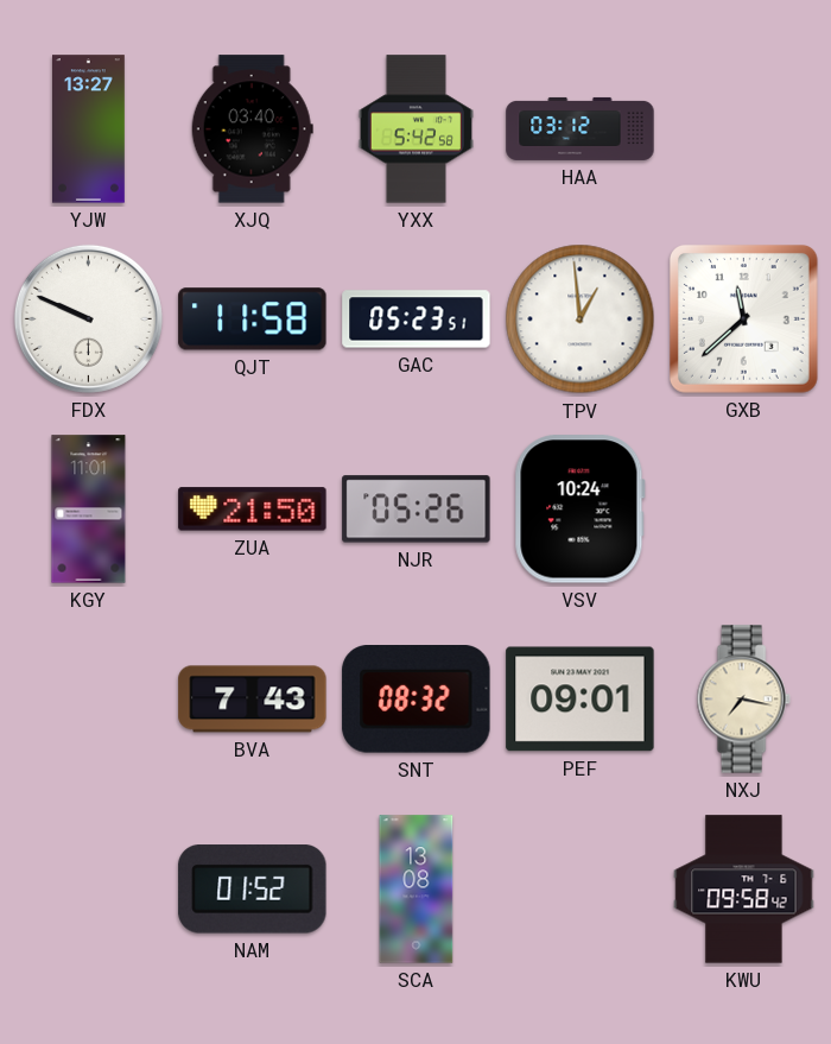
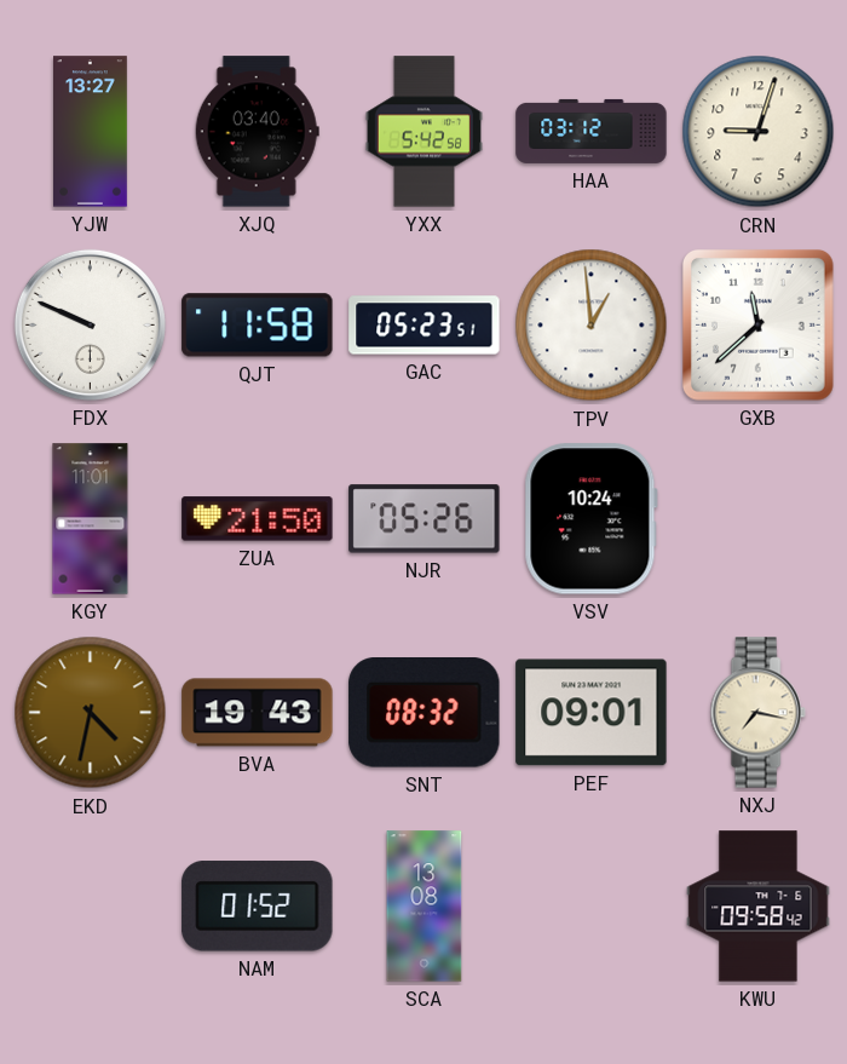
CRN: none -> 9:03
EKD: none -> 4:32
BVA: 7:43 -> 19:43
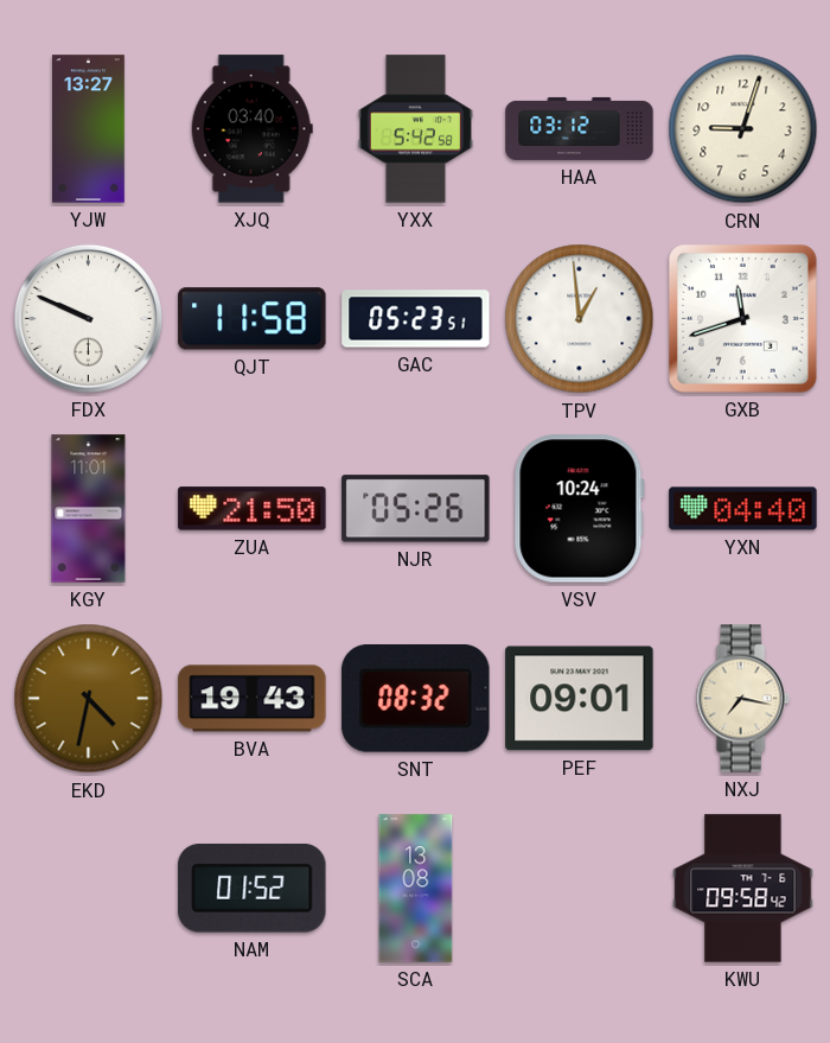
GXB: 11:38 -> 11:42
YXN: none -> 04:40
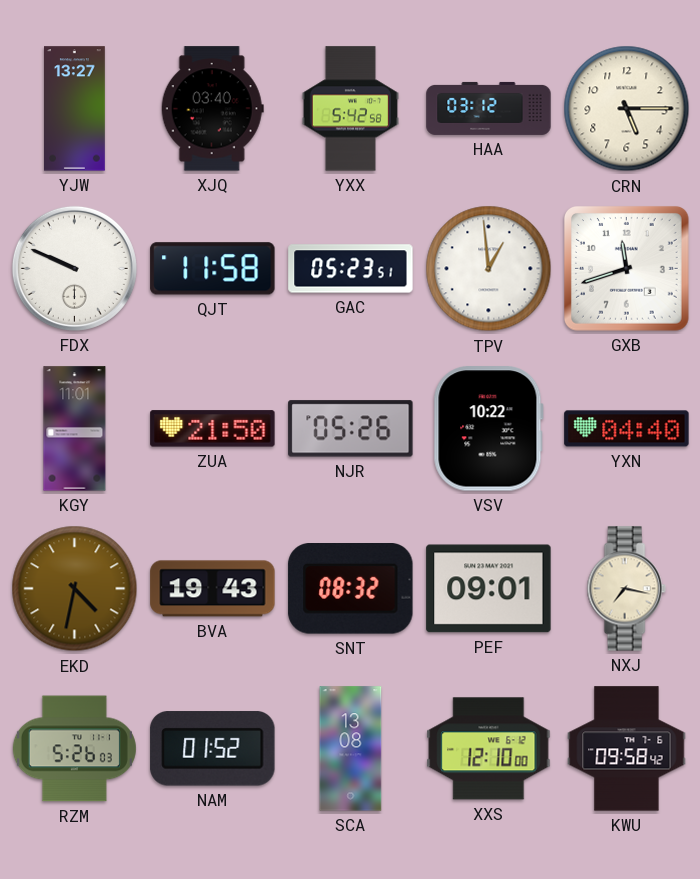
CRN: 9:03 -> 5:15
VSV: 10:24 -> 10:22
RZM: none -> 5:26
XXS: none -> 12:10
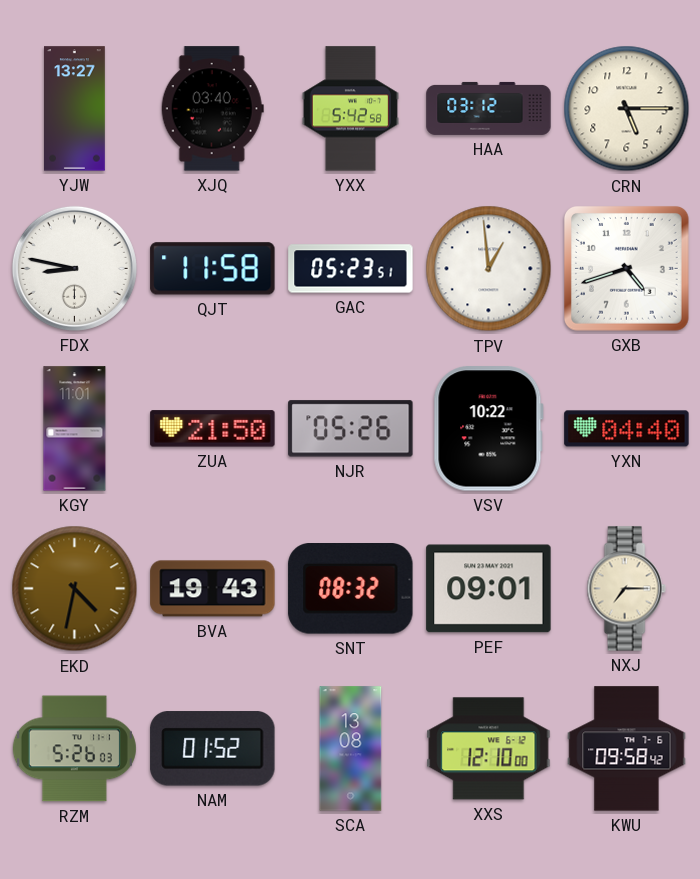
FDX: 9:49 -> 8:47
GXB: 11:42 -> 4:42
NXJ: 7:17 -> 7:15
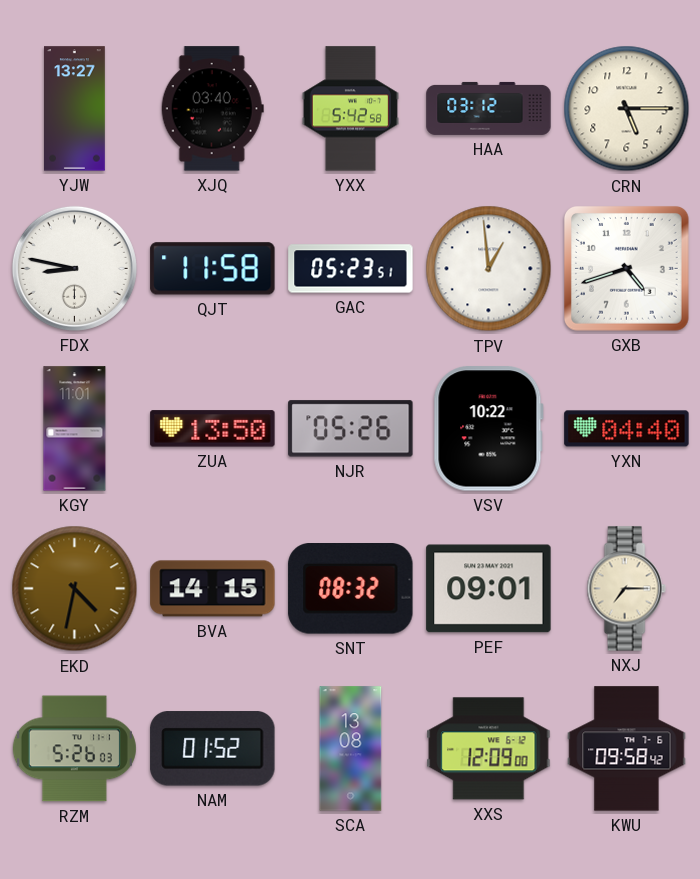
ZUA: 21:50 -> 13:50
BVA: 19:43 -> 14:15
XXS: 12:10 -> 12:09
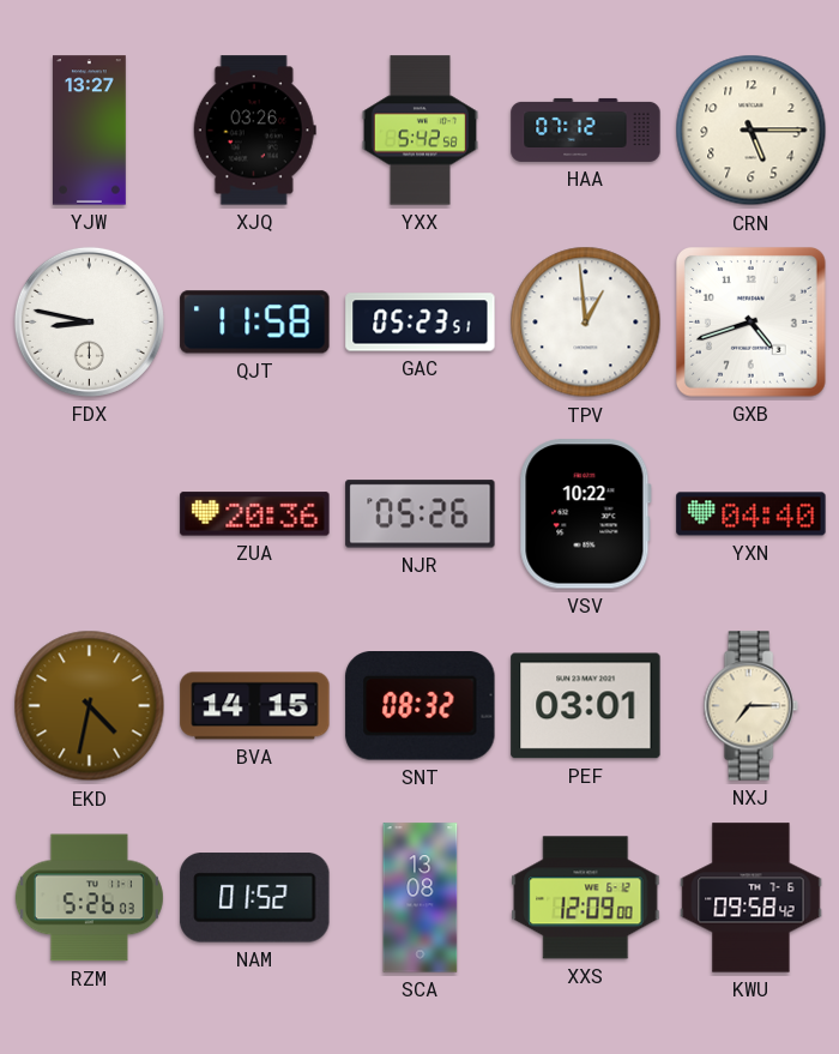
XJQ: 03:40 -> 03:26
HAA: 03:12 -> 07:12
KGY: 11:01 -> none
ZUA: 13:50 -> 20:36
PEF: 09:01 -> 03:01
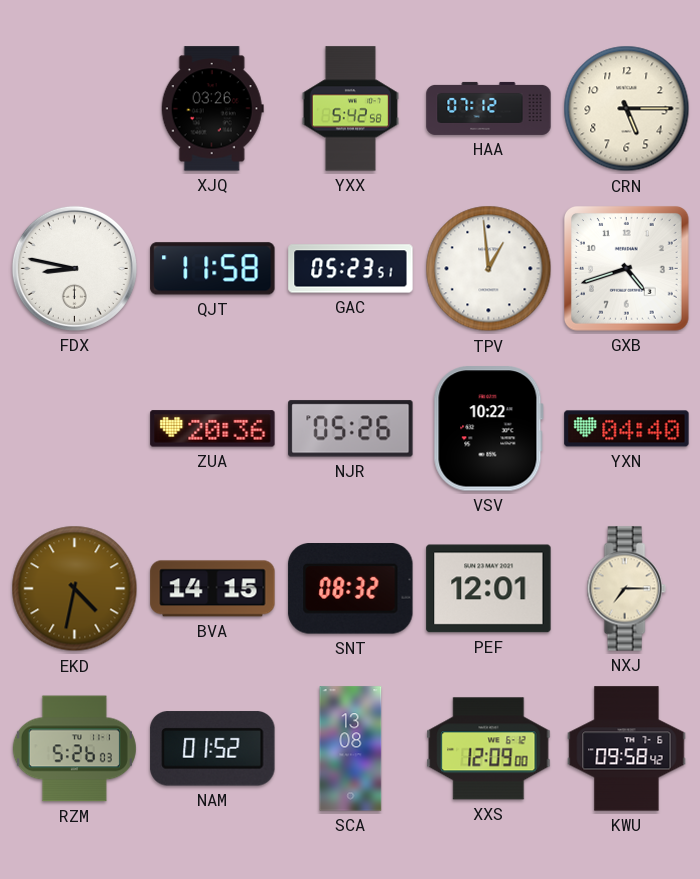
YJW: 13:27 -> none
PEF: 03:01 -> 12:01
